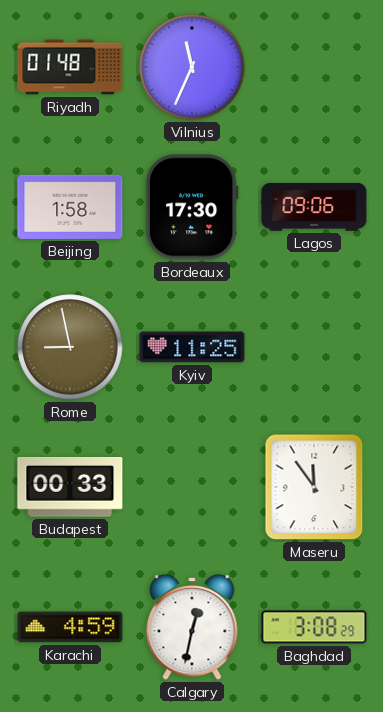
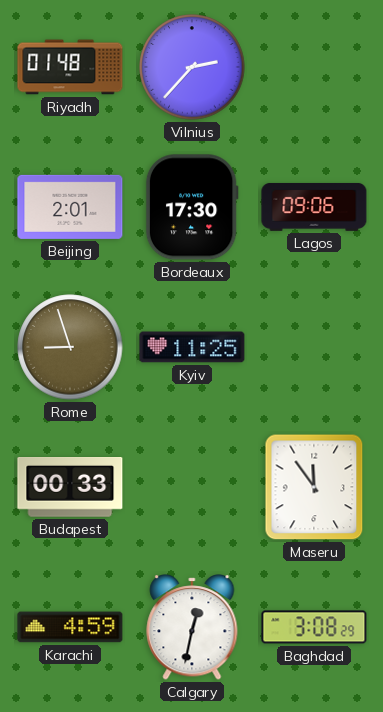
Vilnius: 11:34 -> 2:37
Beijing: 1:58 -> 2:01
Rome: 8:58 -> 8:57
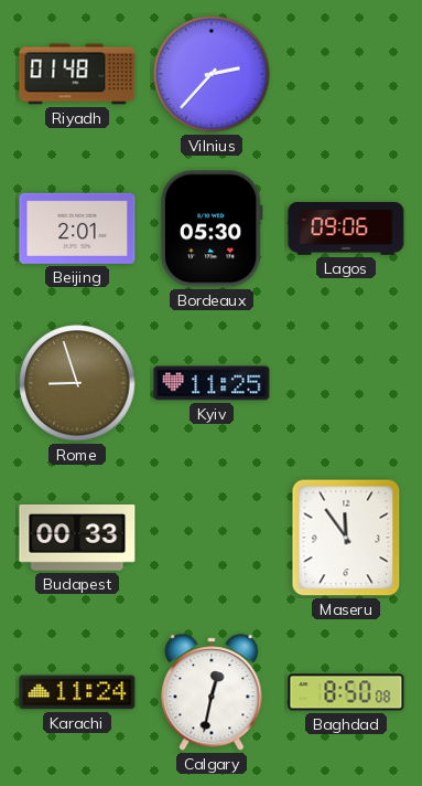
Bordeaux: 17:30 -> 05:30
Karachi: 4:59 -> 11:24
Baghdad: 3:08 -> 8:50
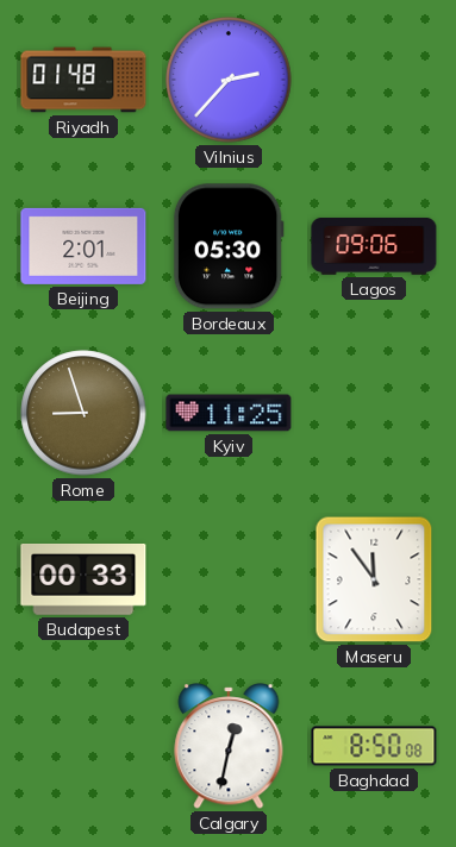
Karachi: 11:24 -> none
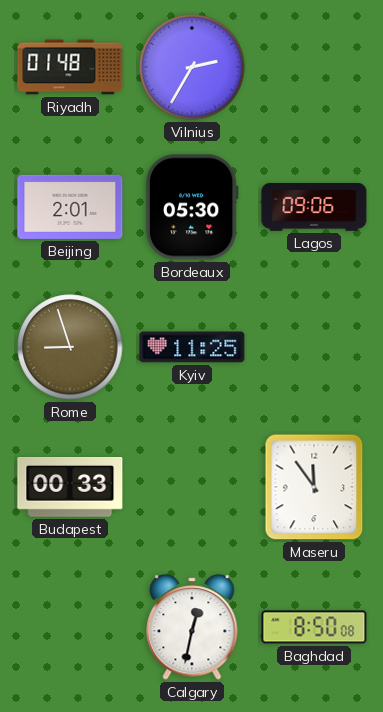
Vilnius: 2:37 -> 2:35
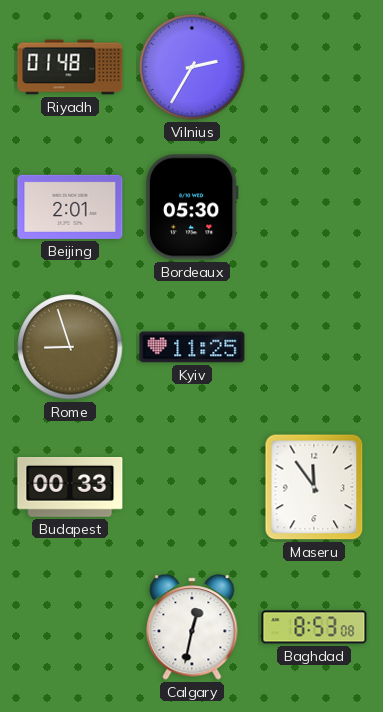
Lagos: 09:06 -> none
Baghdad: 8:50 -> 8:53
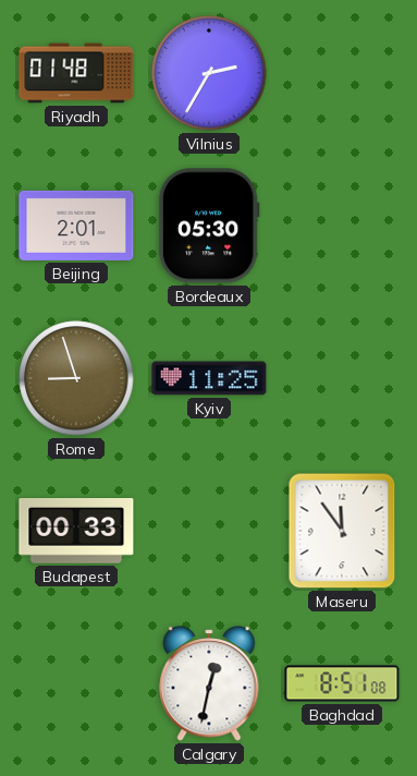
Baghdad: 8:53 -> 8:51
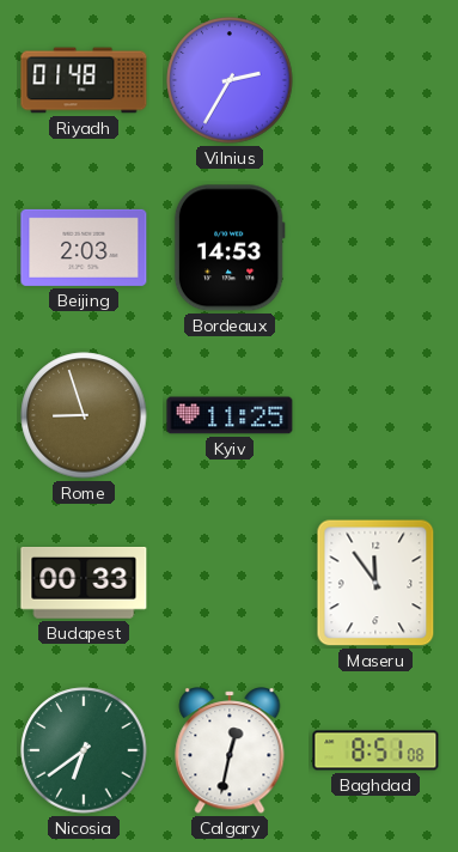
Beijing: 2:01 -> 2:03
Bordeaux: 05:30 -> 14:53
Nicosia: none -> 6:39
